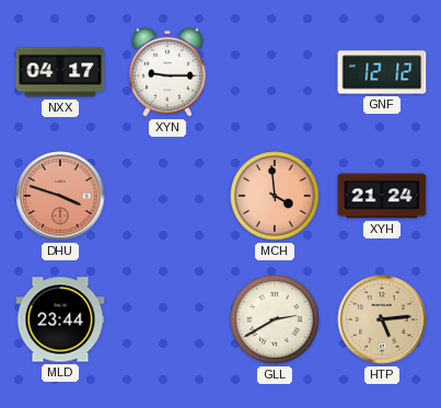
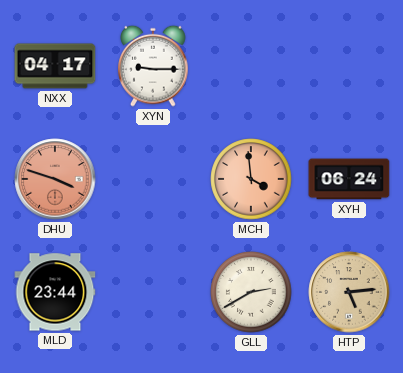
GNF: 12:12 -> none
XYH: 21:24 -> 06:24
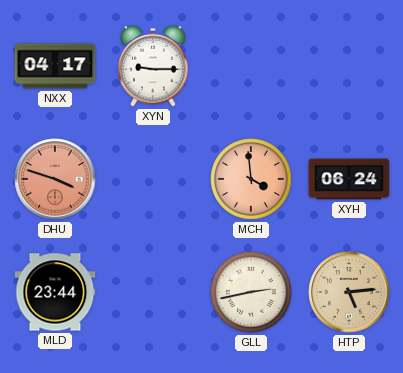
GLL: 2:40 -> 2:43
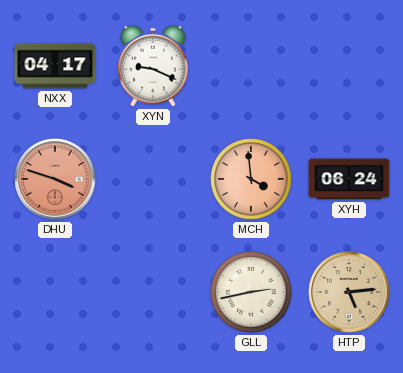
XYN: 9:15 -> 9:19
MLD: 23:44 -> none
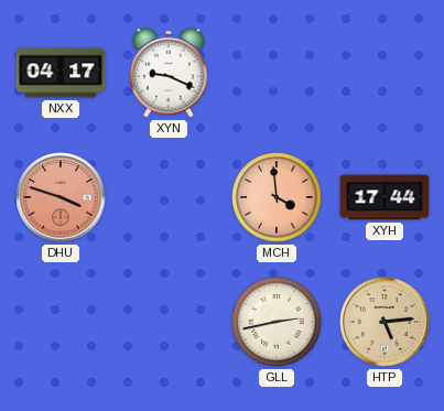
XYH: 06:24 -> 17:44
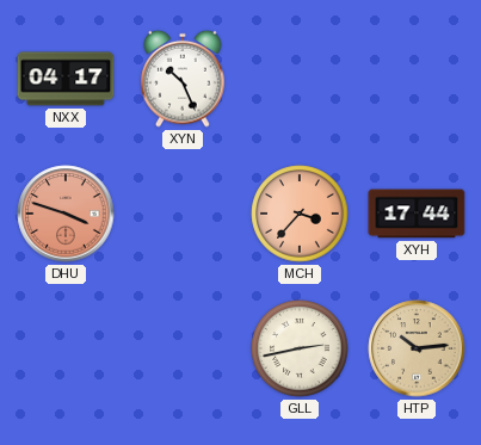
XYN: 9:19 -> 10:26
MCH: 3:59 -> 3:37
HTP: 5:14 -> 10:14
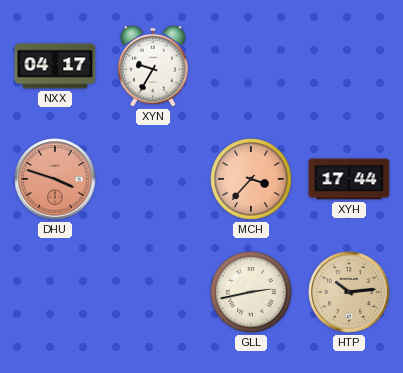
XYN: 10:26 -> 9:35
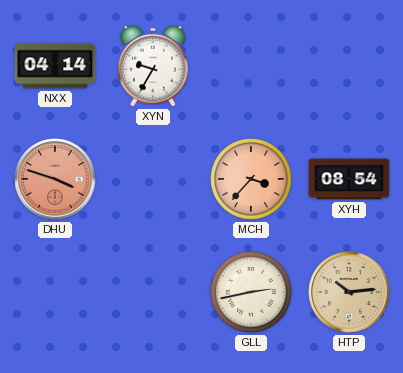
NXX: 04:17 -> 04:14
XYH: 17:44 -> 08:54
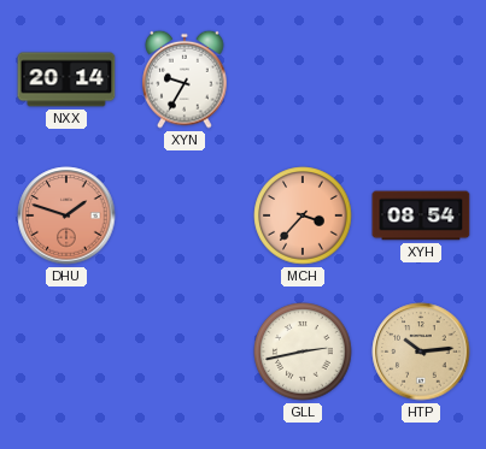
NXX: 04:14 -> 20:14
DHU: 3:48 -> 1:48
